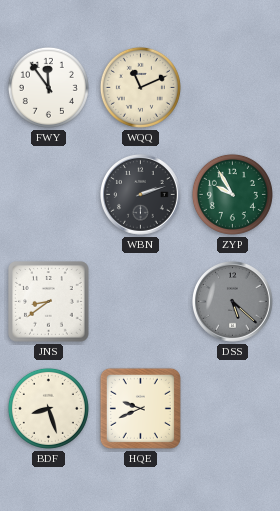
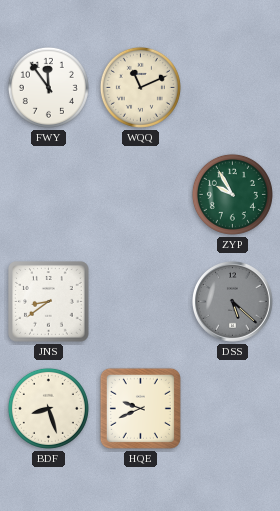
WBN: 2:12 -> none
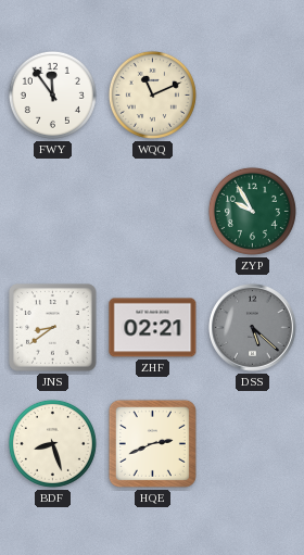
ZHF: none -> 02:21
HQE: 9:41 -> 2:41
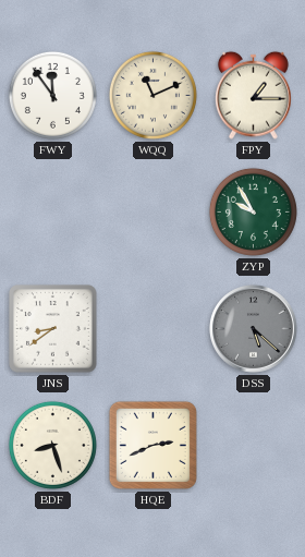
FPY: none -> 1:15
ZHF: 02:21 -> none
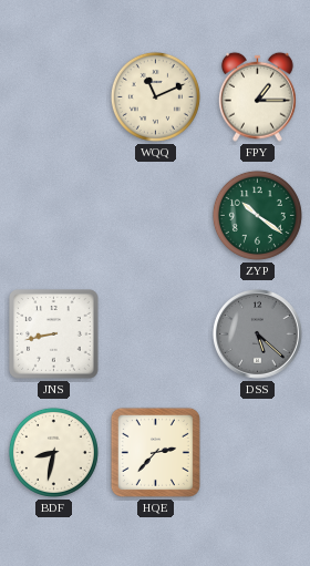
FWY: 11:54 -> none
ZYP: 9:55 -> 10:21
JNS: 8:39 -> 8:43
BDF: 8:27 -> 8:32
HQE: 2:41 -> 2:37
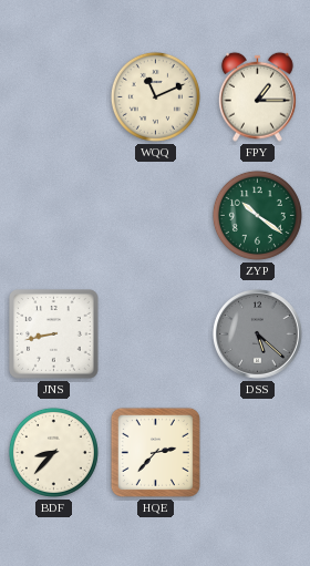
BDF: 8:32 -> 8:37
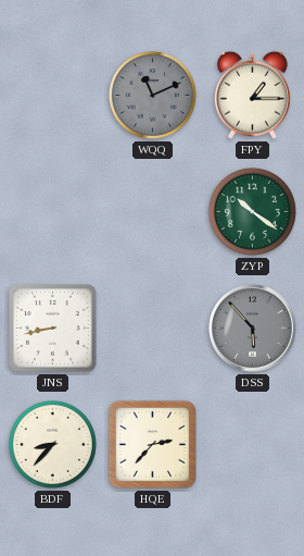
WQQ dial: cream -> grey
DSS: 5:22 -> 5:53
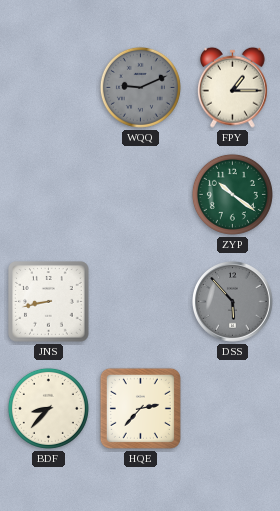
WQQ: 11:11 -> 9:11
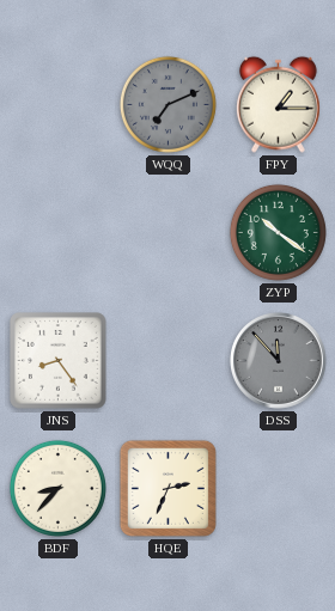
WQQ: 9:11 -> 7:11
JNS: 8:43 -> 8:24
DSS: 5:53 -> 11:53
HQE: 2:37 -> 2:34
